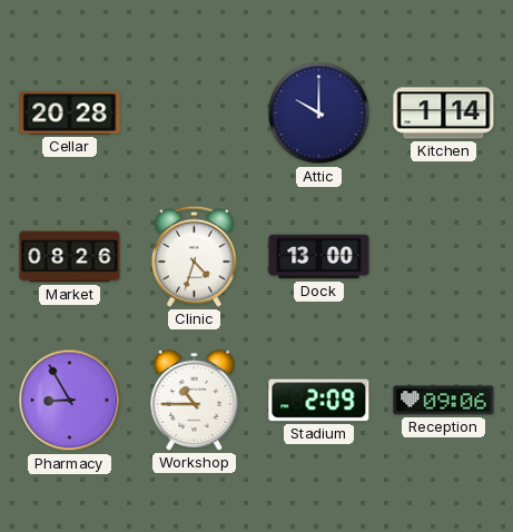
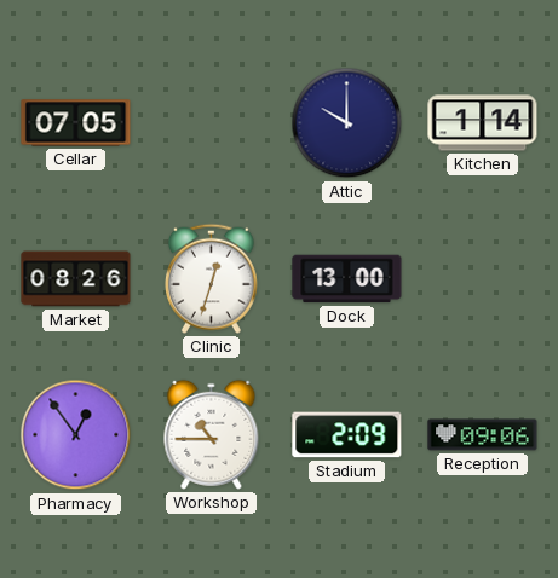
Cellar: 20:28 -> 07:05
Clinic: 4:33 -> 12:33
Pharmacy: 8:55 -> 12:54
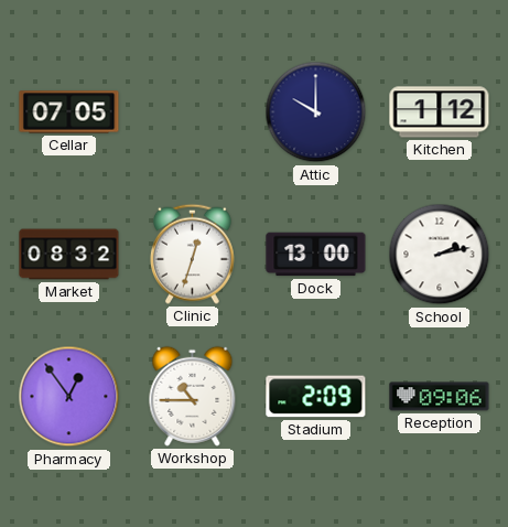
Kitchen: 1:14 -> 1:12
Market: 08:26 -> 08:32
School: none -> 2:13
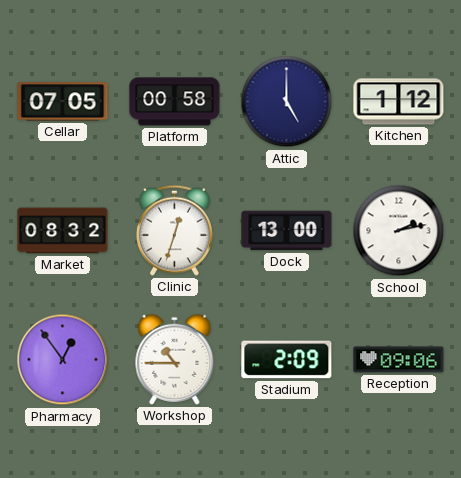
Platform: none -> 00:58
Attic: 10:00 -> 5:00
